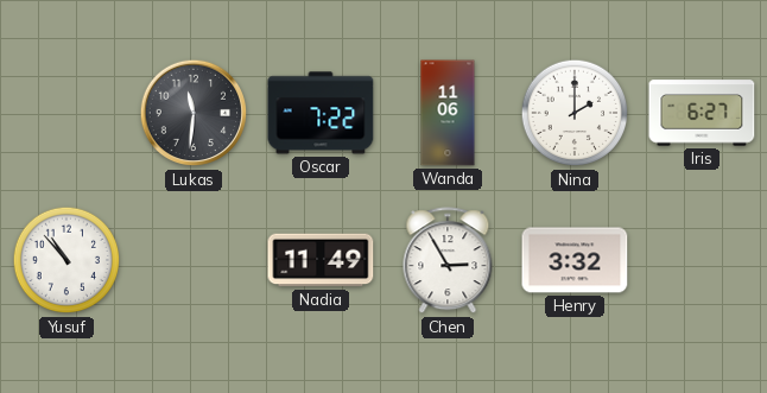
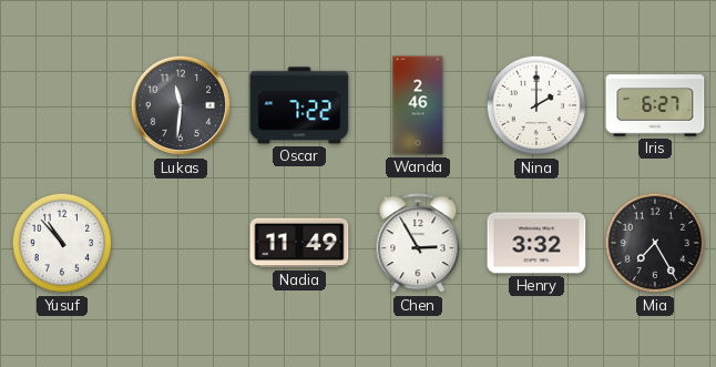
Wanda: 11:06 -> 2:46
Mia: none -> 7:25
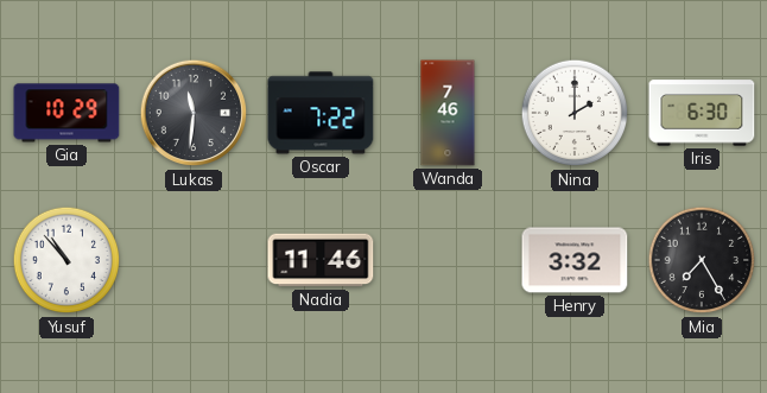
Gia: none -> 10:29
Wanda: 2:46 -> 7:46
Iris: 6:27 -> 6:30
Nadia: 11:49 -> 11:46
Chen: 2:55 -> none
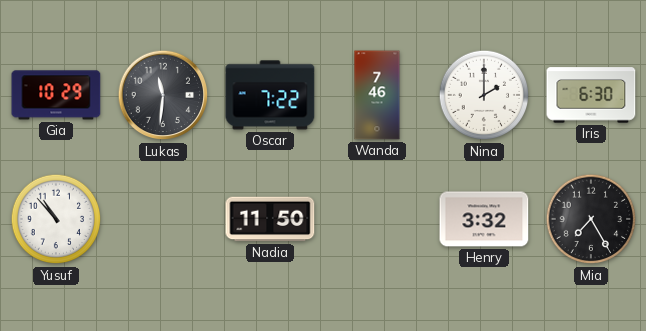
Nadia: 11:46 -> 11:50
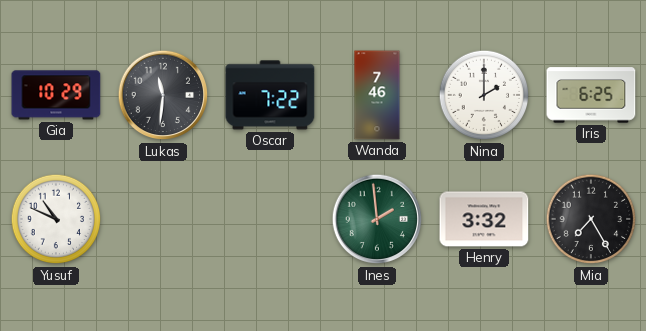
Iris: 6:30 -> 6:25
Yusuf: 10:53 -> 10:49
Nadia: 11:50 -> none
Ines: none -> 1:59
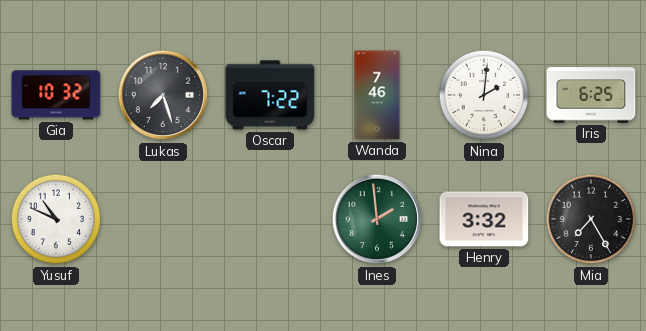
Gia: 10:29 -> 10:32
Lukas: 11:31 -> 7:27
Nina: 2:00 -> 2:01
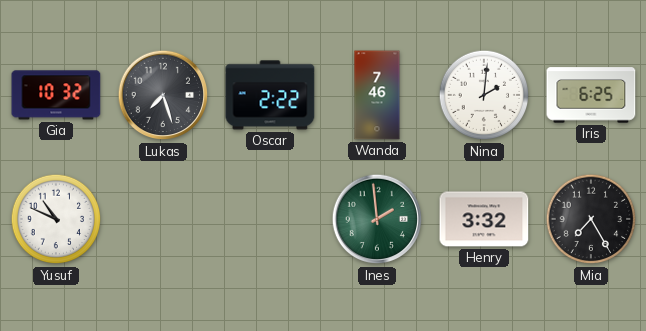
Oscar: 7:22 -> 2:22
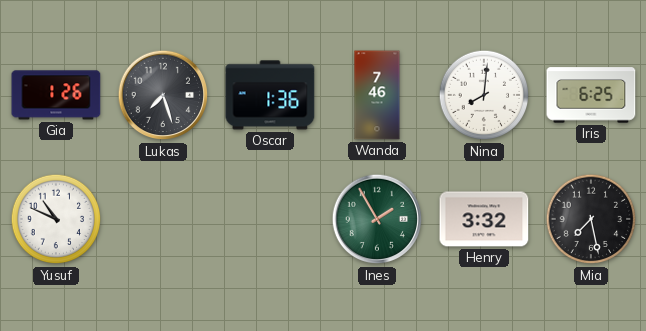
Gia: 10:32 -> 1:26
Oscar: 2:22 -> 1:36
Nina: 2:01 -> 8:01
Ines: 1:59 -> 1:55
Mia: 7:25 -> 7:28
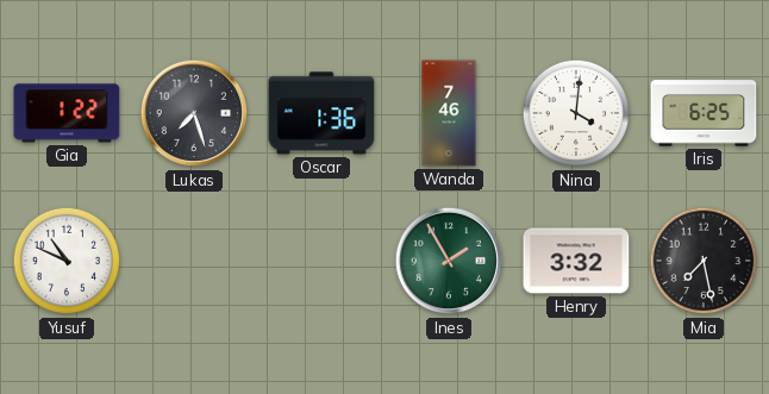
Gia: 1:26 -> 1:22
Nina: 8:01 -> 4:01
